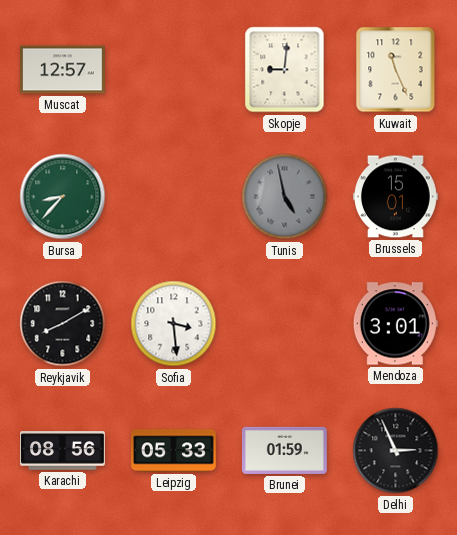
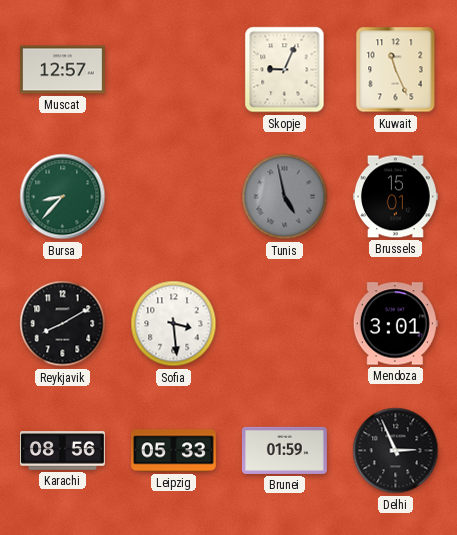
Skopje: 9:01 -> 9:04
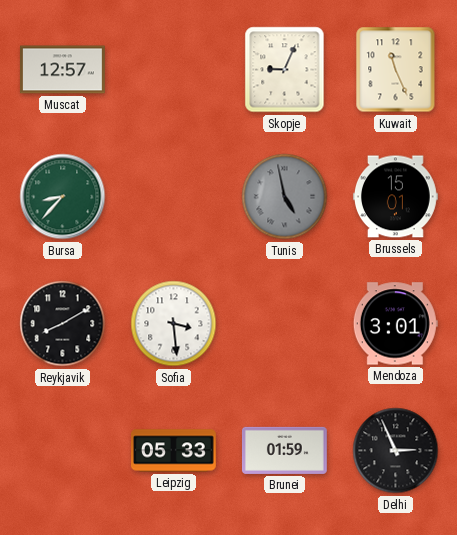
Karachi: 08:56 -> none
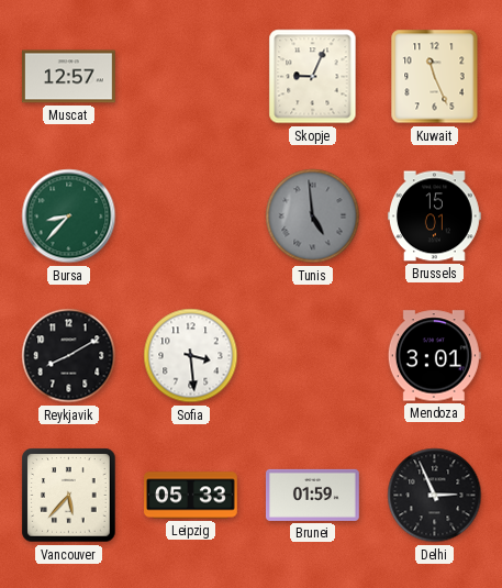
Tunis: 4:58 -> 4:59
Vancouver: none -> 5:37
